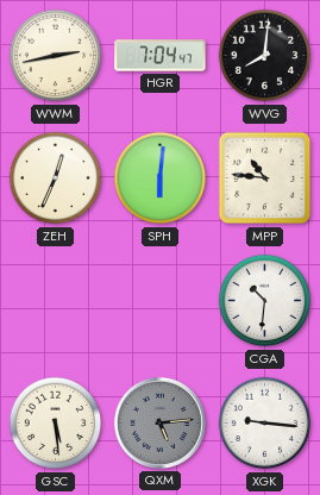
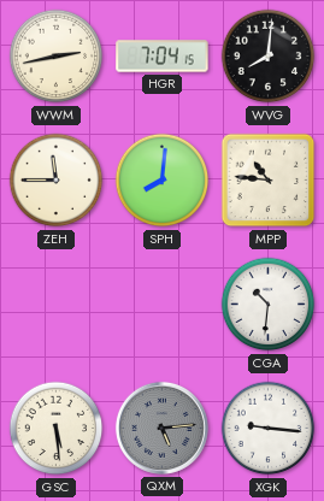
HGR: 7:04:47 -> 7:04:15
ZEH: 12:34 -> 11:45
SPH: 6:01 -> 8:01
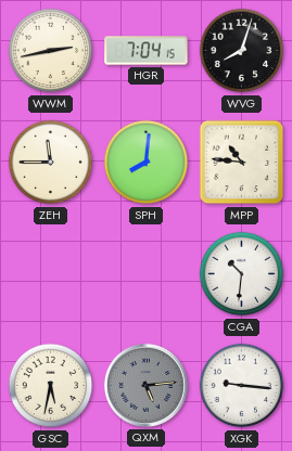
WVG: 8:01 -> 8:03
GSC: 5:29 -> 5:32
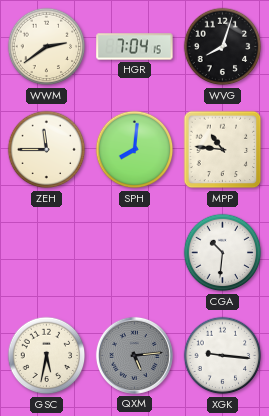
WWM: 2:43 -> 2:39
